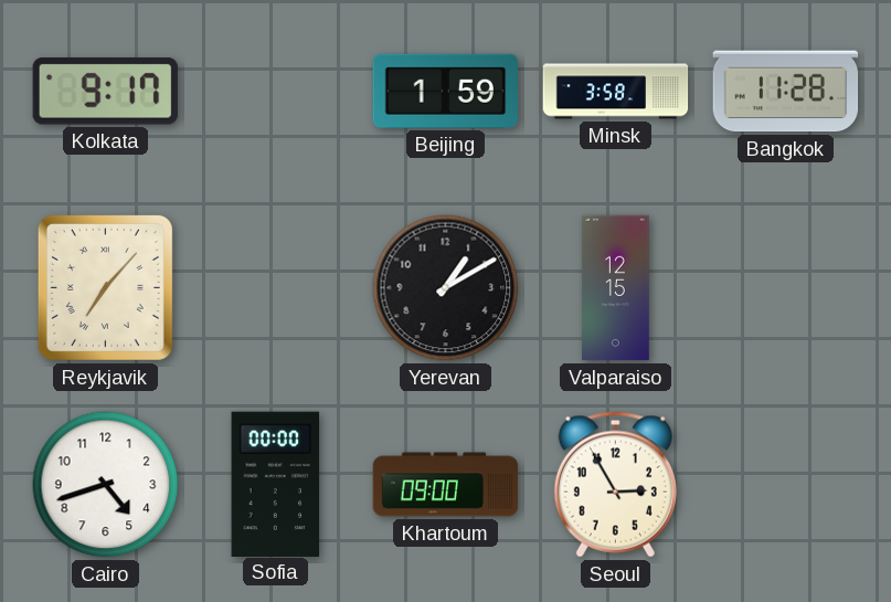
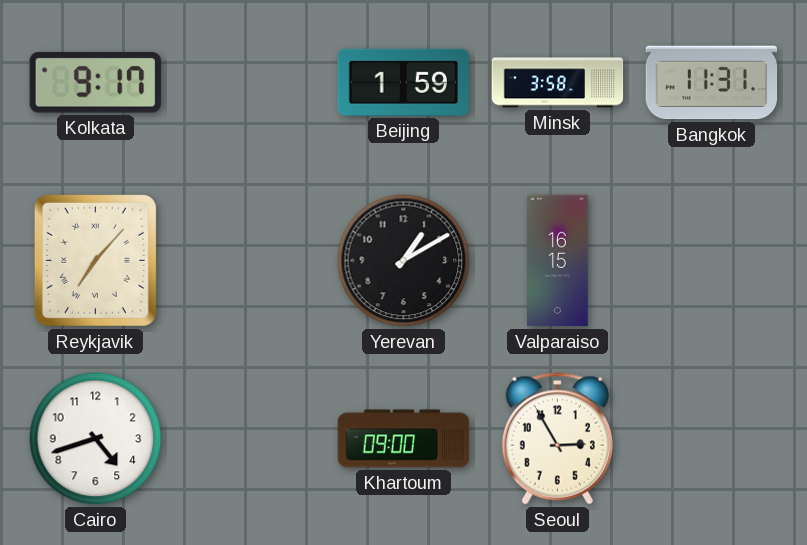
Bangkok: 11:28 -> 11:31
Valparaiso: 12:15 -> 16:15
Sofia: 00:00 -> none
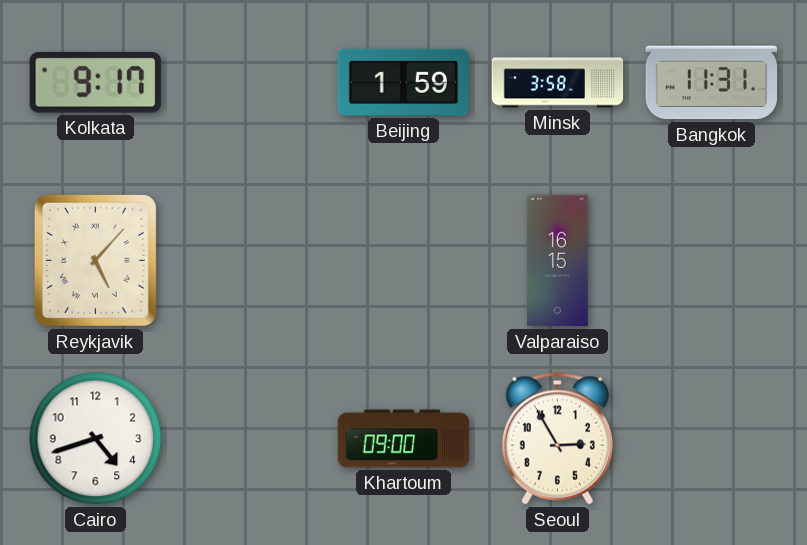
Reykjavik: 7:07 -> 5:07
Yerevan: 1:10 -> none
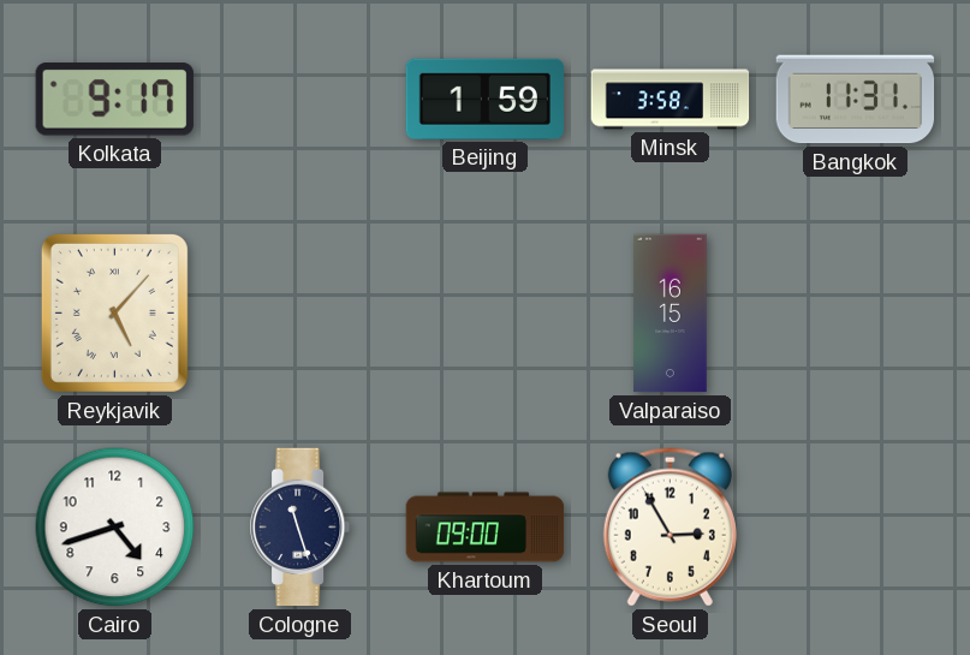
Cologne: none -> 11:27
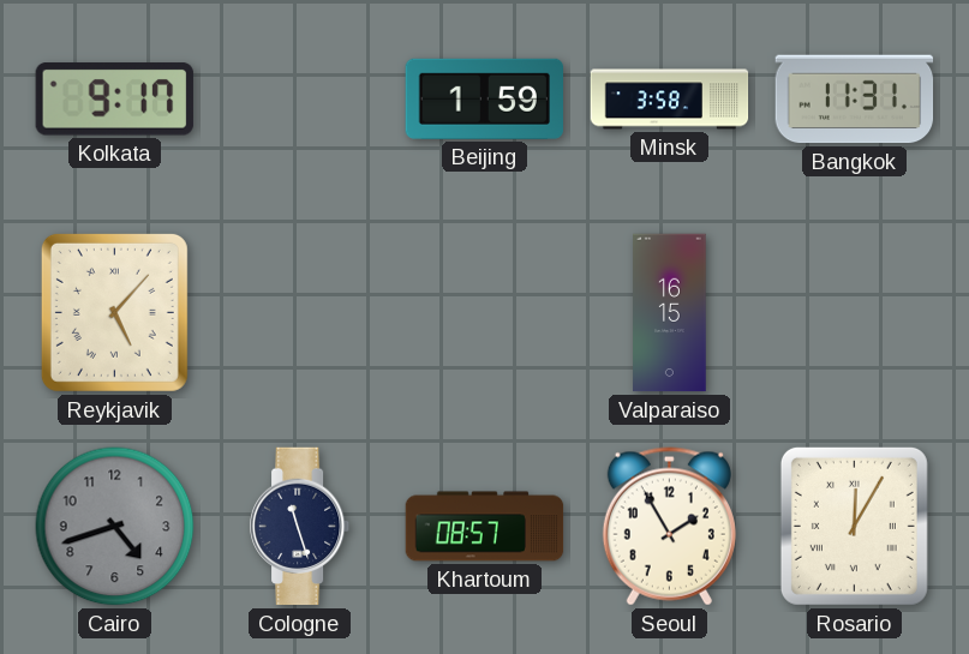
Cairo dial: white -> grey
Khartoum: 09:00 -> 08:57
Seoul: 2:55 -> 1:55
Rosario: none -> 12:05
